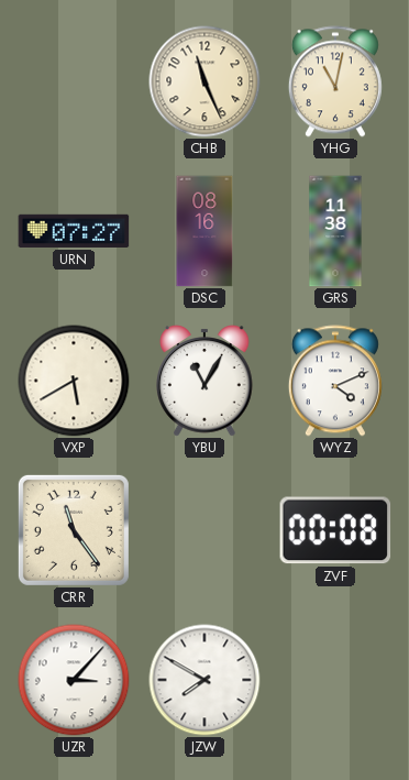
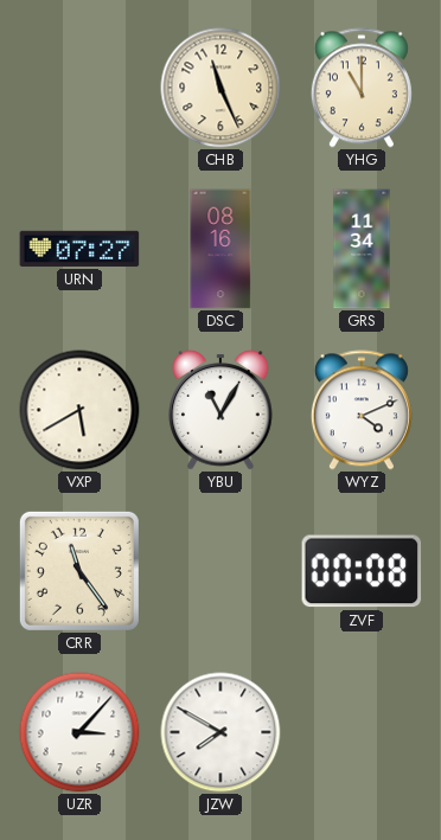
YHG: 11:02 -> 11:00
GRS: 11:38 -> 11:34
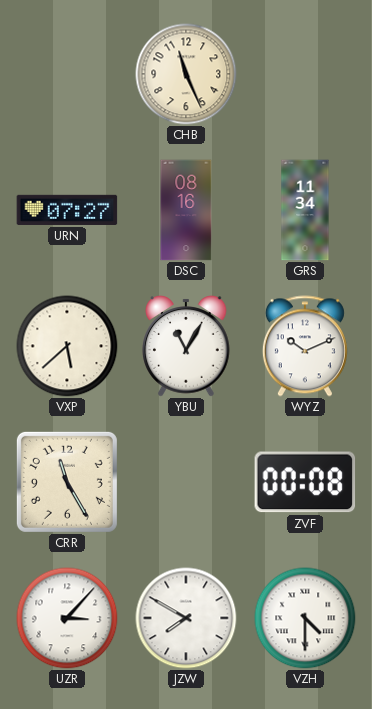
YHG: 11:00 -> none
VXP: 5:40 -> 5:38
WYZ: 4:11 -> 10:11
CRR: 11:24 -> 11:25
VZH: none -> 4:30
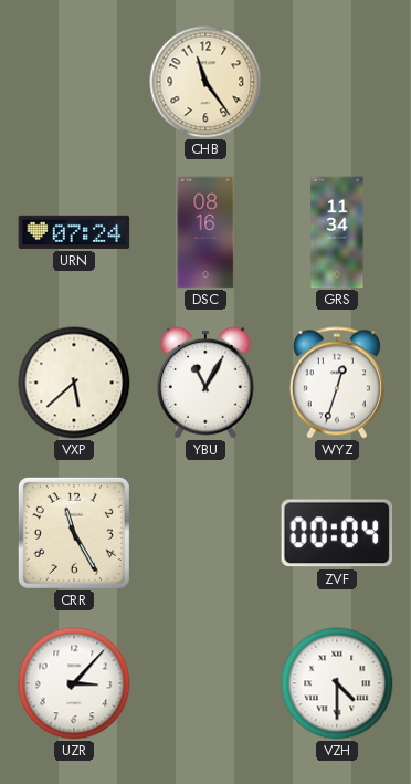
CHB: 11:26 -> 11:24
URN: 07:27 -> 07:24
WYZ: 10:11 -> 12:33
ZVF: 00:08 -> 00:04
JZW: 7:50 -> none
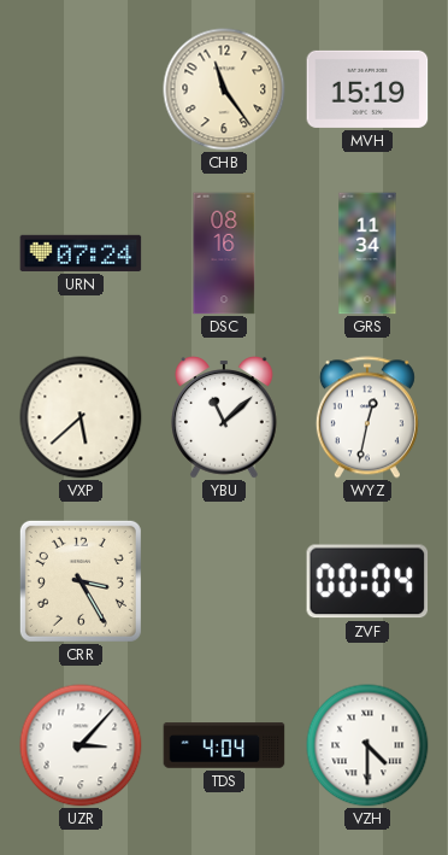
MVH: none -> 15:19
YBU: 11:05 -> 11:08
WYZ: 12:33 -> 12:32
CRR: 11:25 -> 3:25
TDS: none -> 4:04
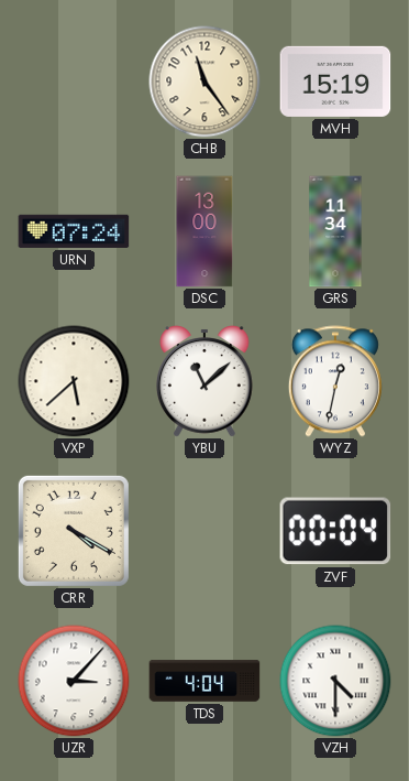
DSC: 08:16 -> 13:00
CRR: 3:25 -> 4:20
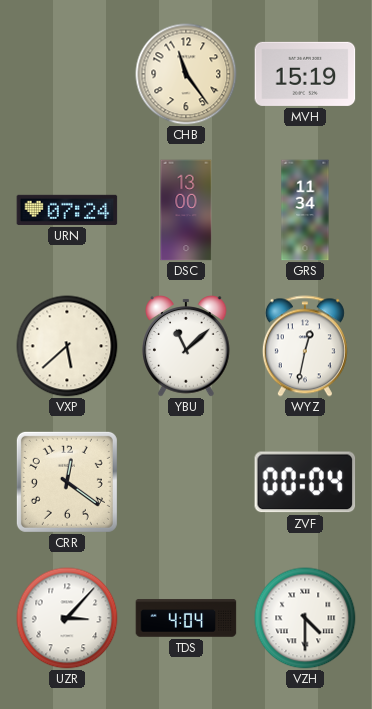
CRR: 4:20 -> 12:21
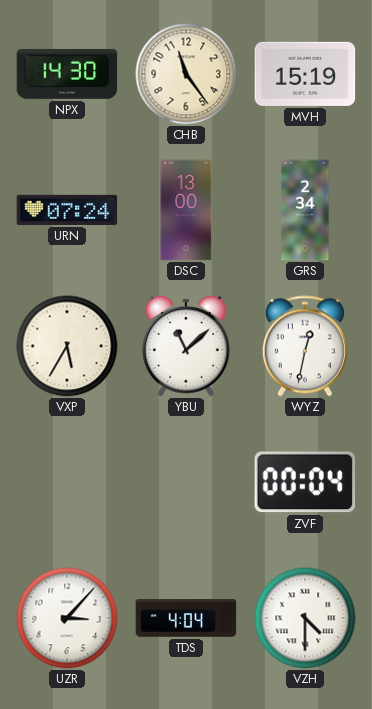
NPX: none -> 14:30
GRS: 11:34 -> 2:34
VXP: 5:38 -> 5:35
CRR: 12:21 -> none
